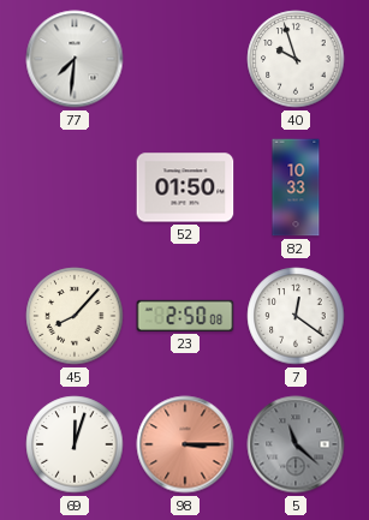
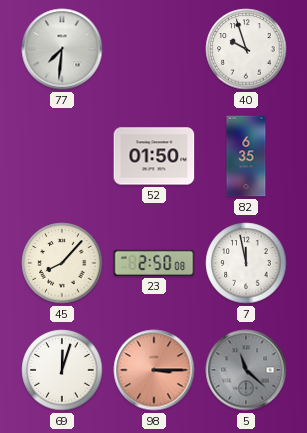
82: 10:33 -> 6:35
7: 12:21 -> 11:58
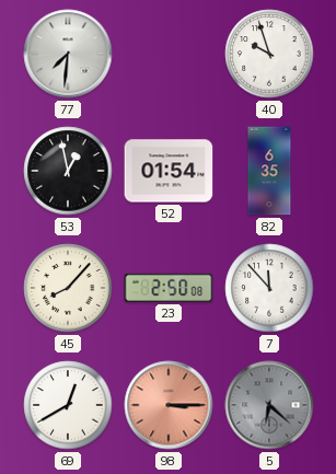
53: none -> 12:58
52: 01:50 -> 01:54
7: 11:58 -> 11:53
69: 12:03 -> 12:40
5: 11:22 -> 6:22
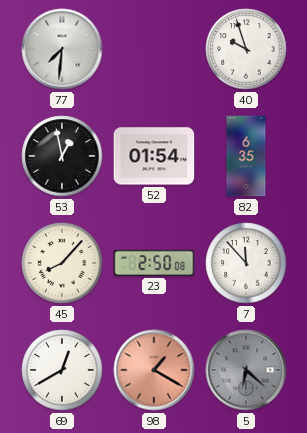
98: 3:15 -> 1:20
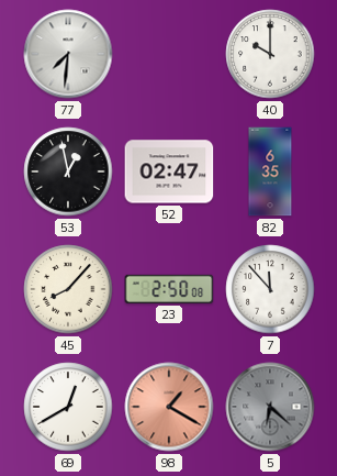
40: 9:57 -> 10:00
52: 01:54 -> 02:47
